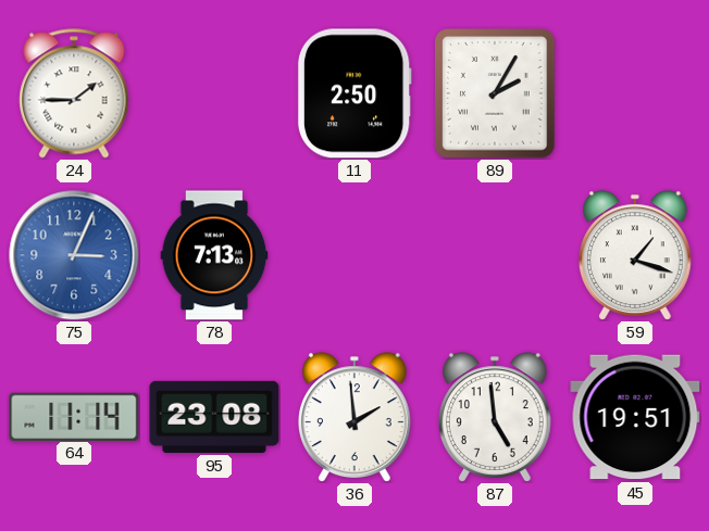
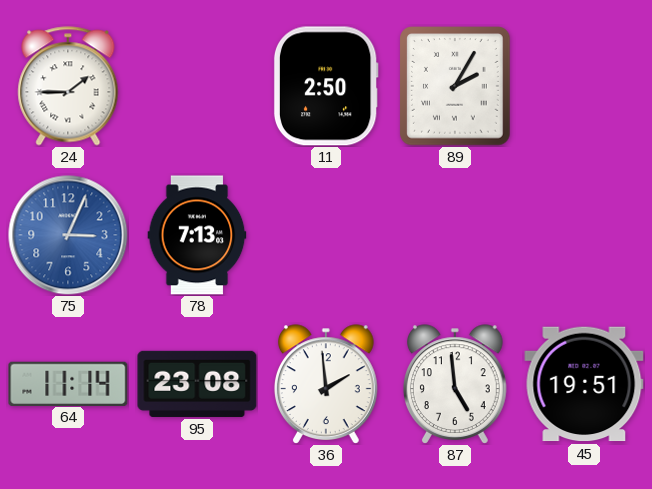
59: 1:18 -> none
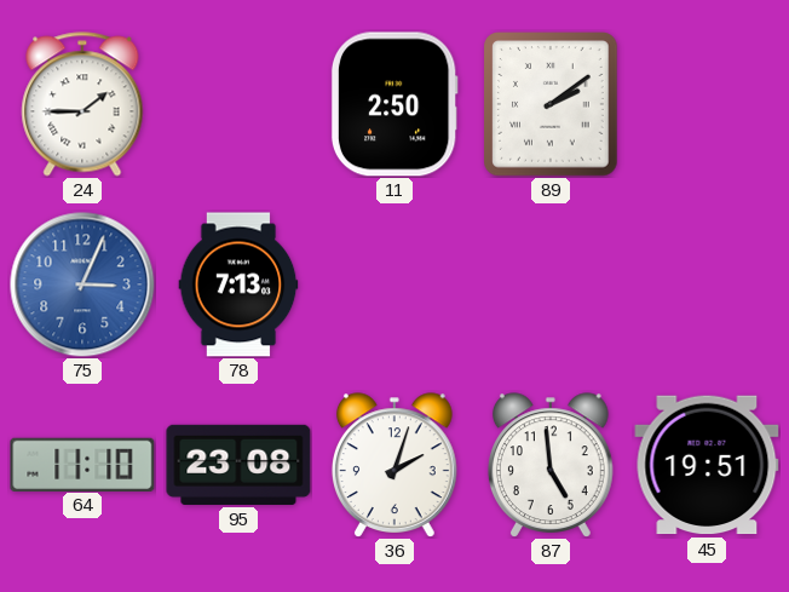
89: 2:05 -> 2:09
64: 11:14 -> 11:10
36: 1:59 -> 2:03
